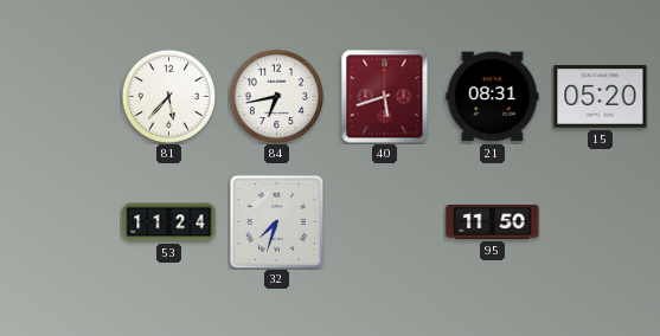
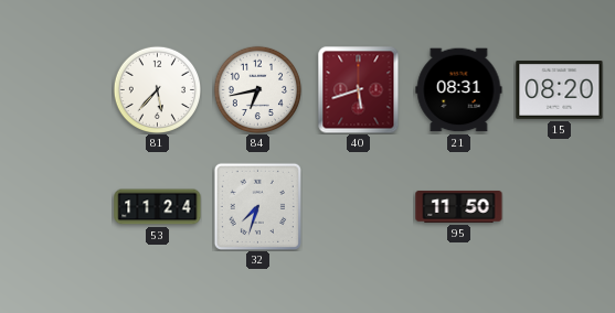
15: 05:20 -> 08:20
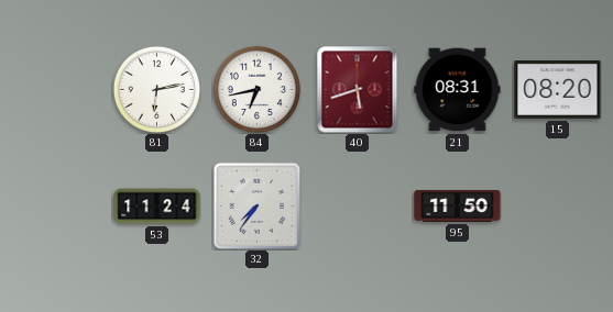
81: 5:37 -> 6:13
32: 7:33 -> 7:36
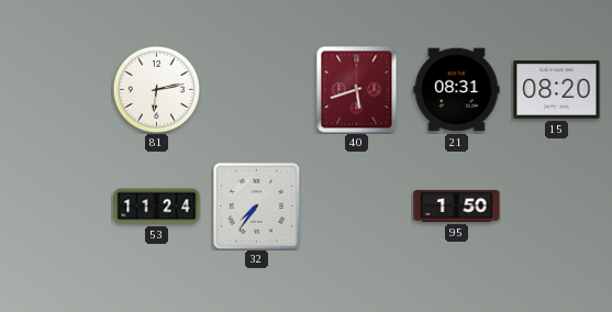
84: 6:43 -> none
95: 11:50 -> 1:50
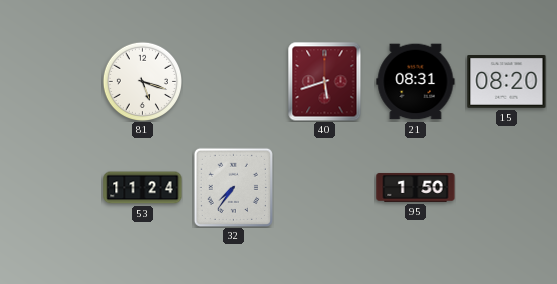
81: 6:13 -> 5:18
